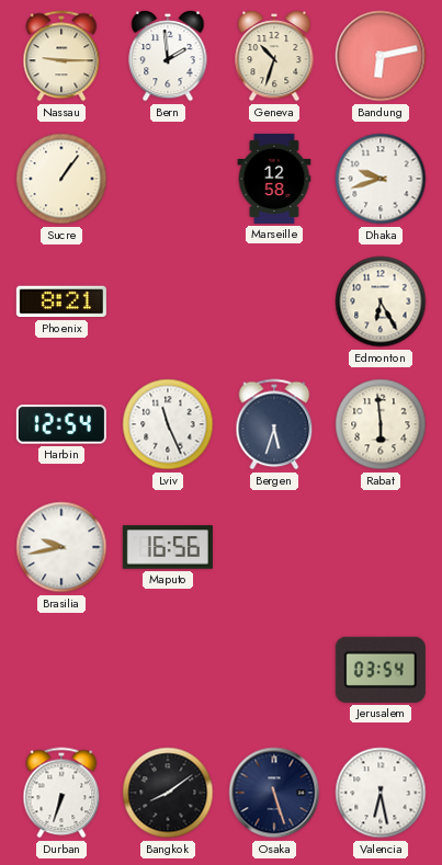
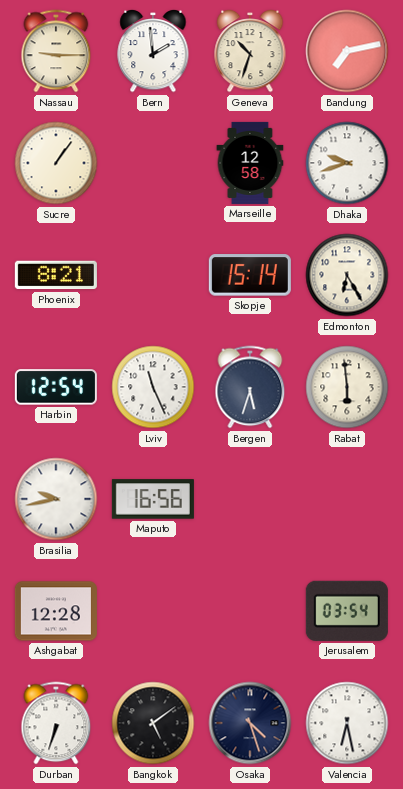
Bandung: 6:13 -> 7:13
Skopje: none -> 15:14
Ashgabat: none -> 12:28
Bangkok: 8:09 -> 5:09
Osaka: 5:27 -> 4:27
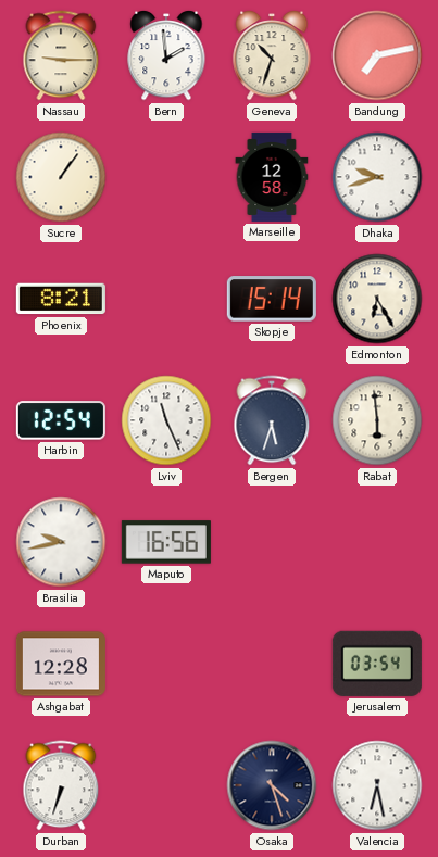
Bangkok: 5:09 -> none
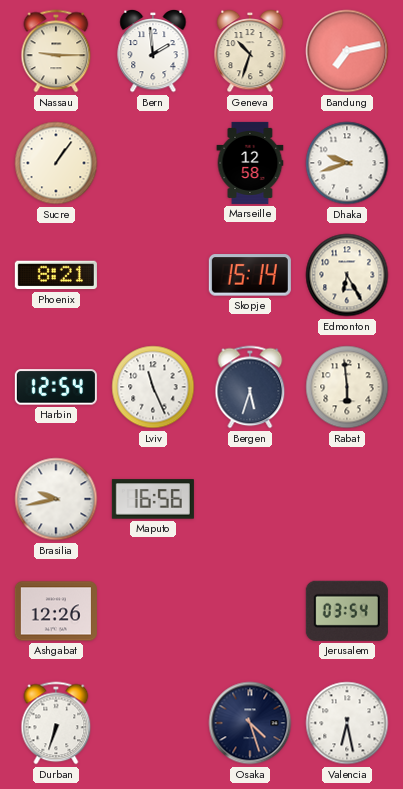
Ashgabat: 12:28 -> 12:26
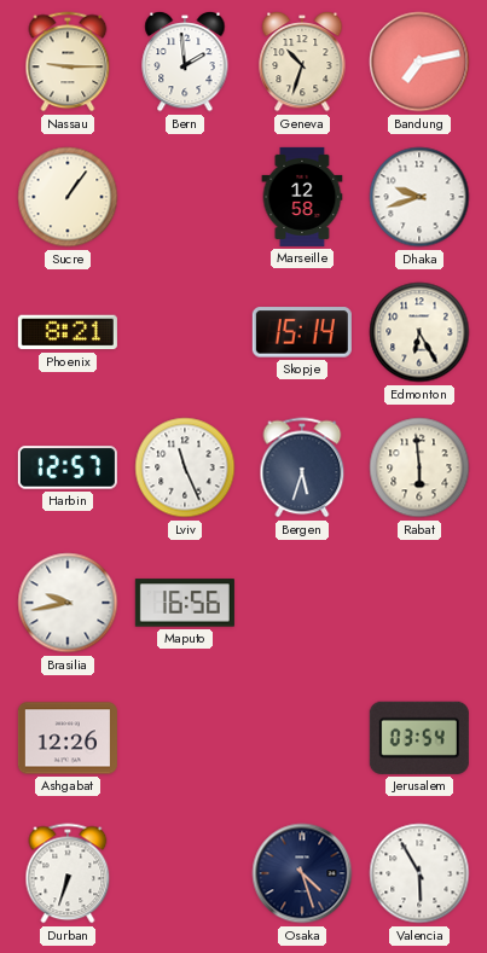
Harbin: 12:54 -> 12:57
Valencia: 6:28 -> 5:55
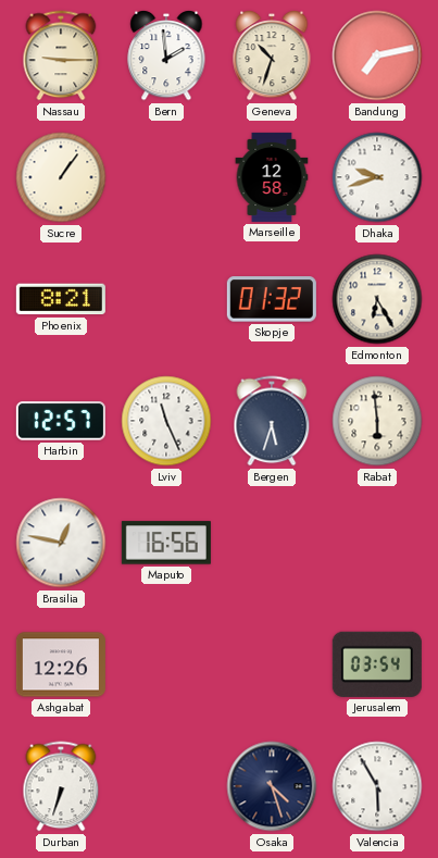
Skopje: 15:14 -> 01:32
Brasilia: 9:43 -> 12:47
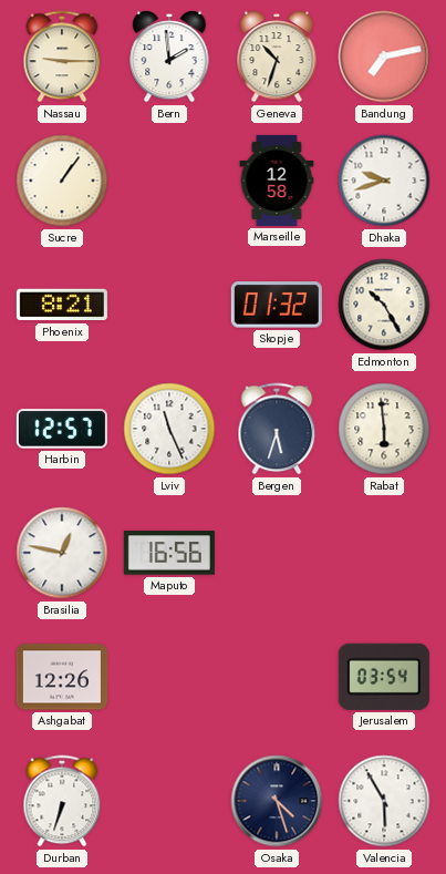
Edmonton: 6:25 -> 10:25
